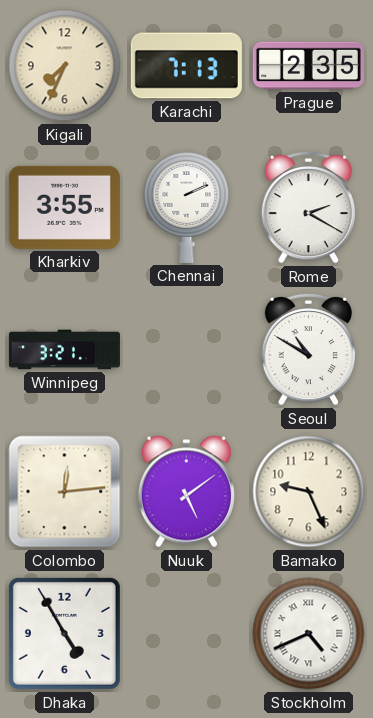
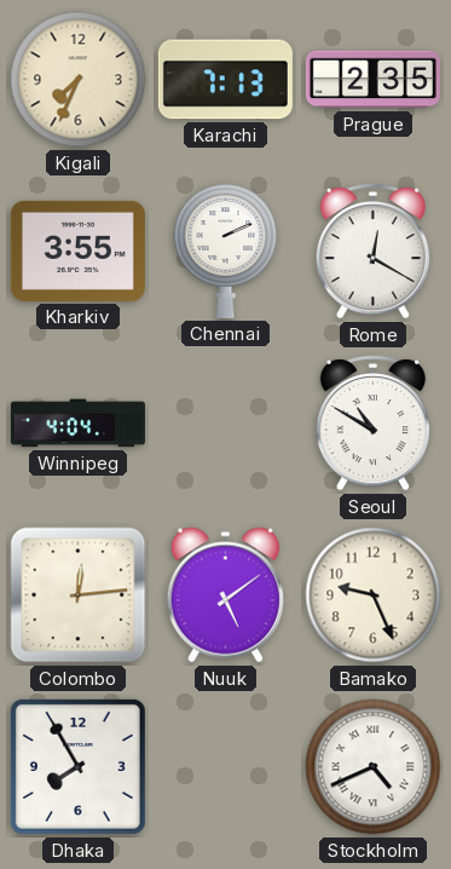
Rome: 2:20 -> 12:20
Winnipeg: 3:21 -> 4:04
Dhaka: 4:55 -> 7:55
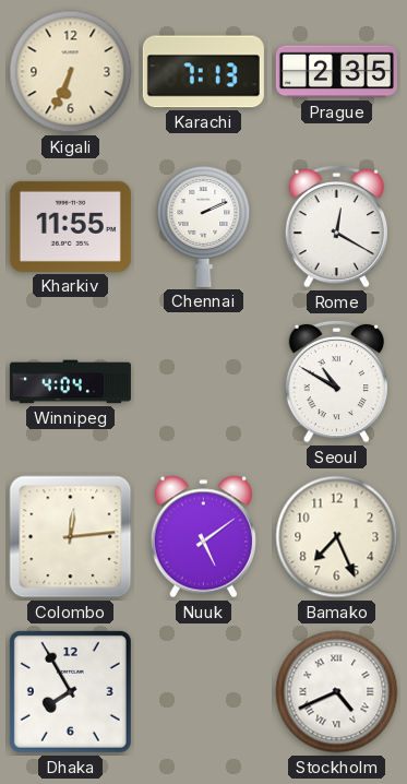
Kigali: 7:34 -> 6:34
Kharkiv: 3:55 -> 11:55
Bamako: 9:26 -> 7:26
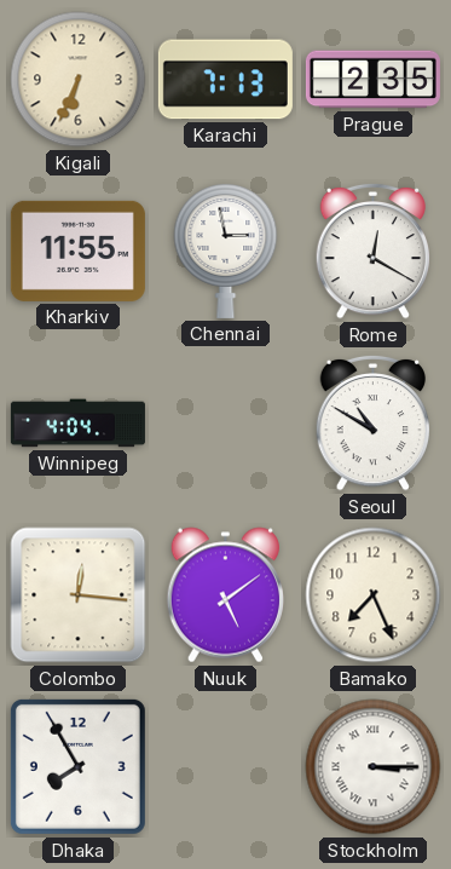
Chennai: 2:11 -> 2:58
Colombo: 12:14 -> 12:16
Stockholm: 4:41 -> 3:15
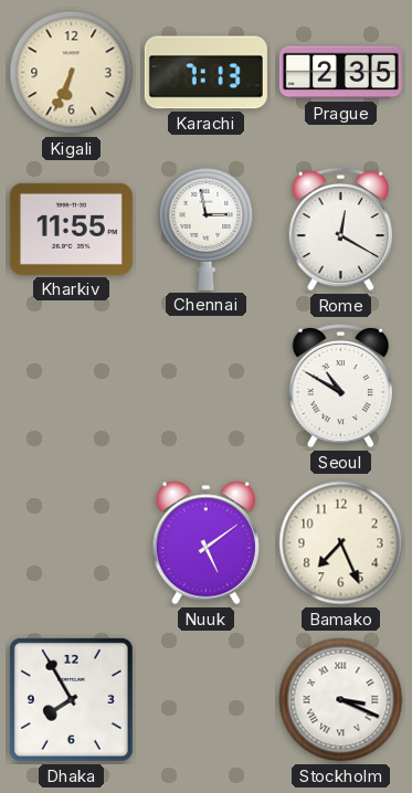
Winnipeg: 4:04 -> none
Colombo: 12:16 -> none
Stockholm: 3:15 -> 3:19
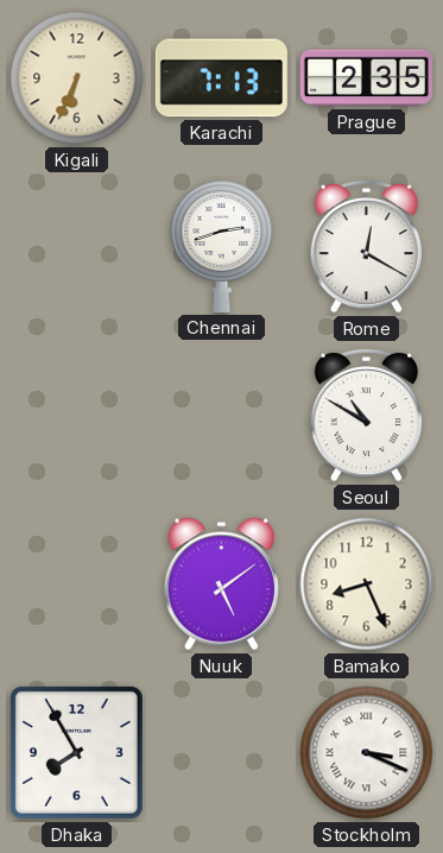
Kharkiv: 11:55 -> none
Chennai: 2:58 -> 2:42
Bamako: 7:26 -> 8:26
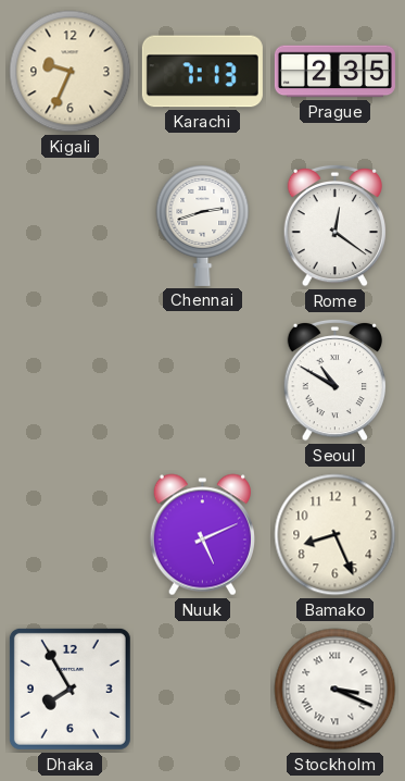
Kigali: 6:34 -> 9:34
Rome: 12:20 -> 12:21
Nuuk: 5:09 -> 5:11
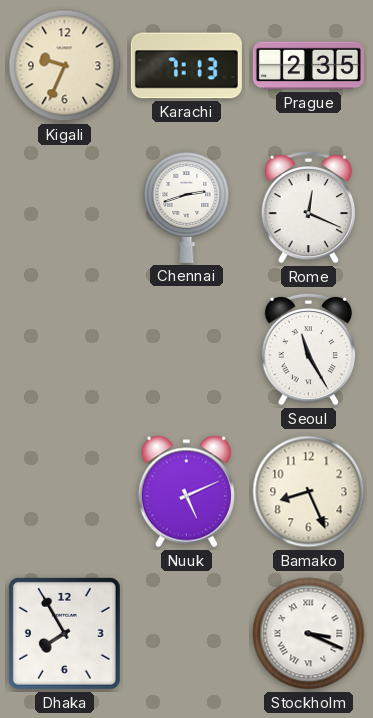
Rome: 12:21 -> 12:19
Seoul: 10:50 -> 11:25
